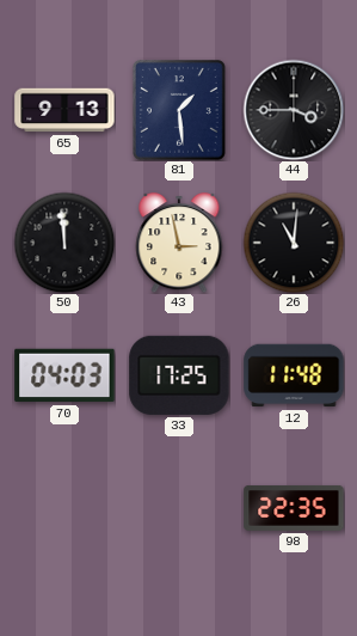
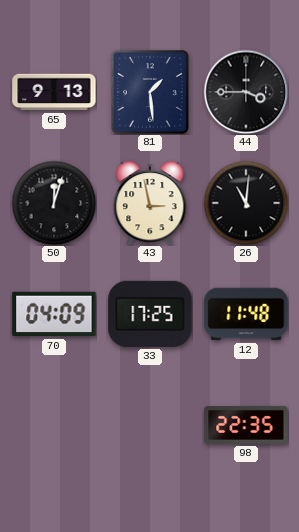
50: 11:59 -> 12:03
70: 04:03 -> 04:09
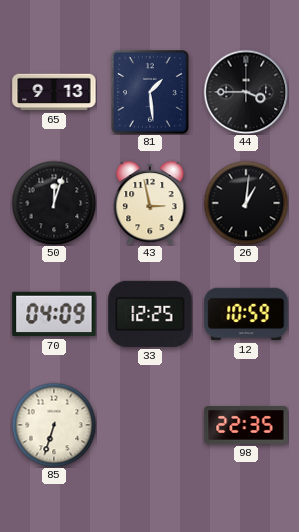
26: 11:01 -> 1:01
33: 17:25 -> 12:25
12: 11:48 -> 10:59
85: none -> 6:33
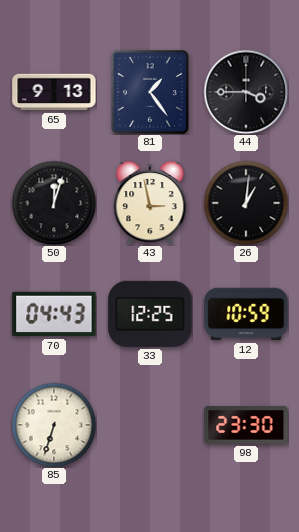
81: 1:29 -> 1:24
70: 04:09 -> 04:43
98: 22:35 -> 23:30
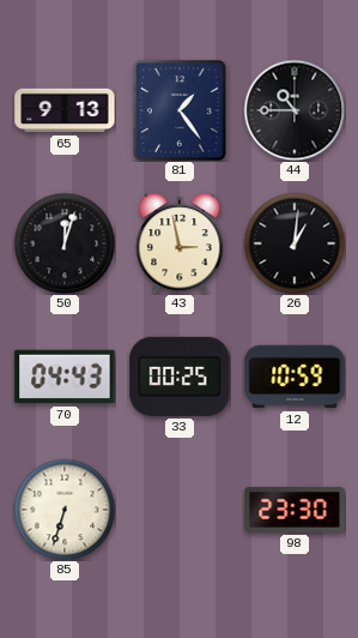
44: 3:45 -> 10:45
33: 12:25 -> 00:25
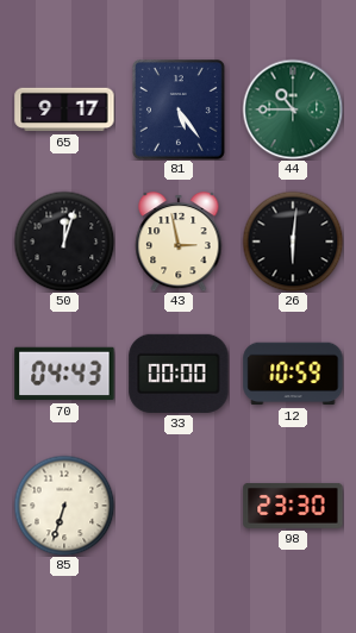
65: 9:13 -> 9:17
81: 1:24 -> 5:24
44 dial: black -> green
26: 1:01 -> 6:01
33: 00:25 -> 00:00
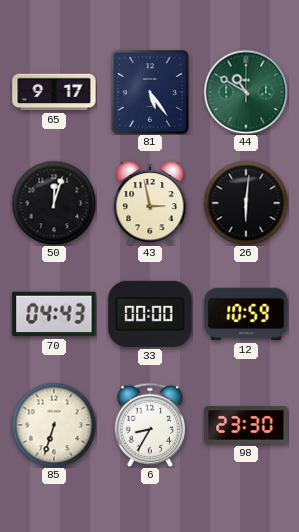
44: 10:45 -> 10:50
6: none -> 8:35
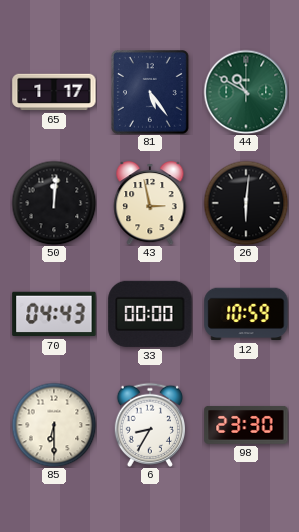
65: 9:17 -> 1:17
50: 12:03 -> 12:01
85: 6:33 -> 6:30
